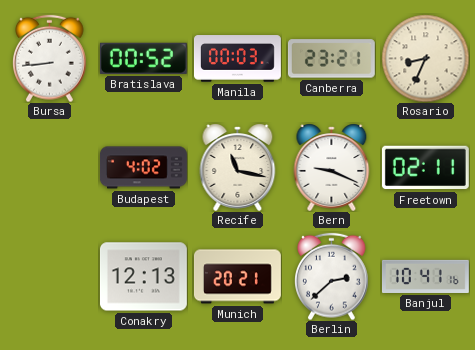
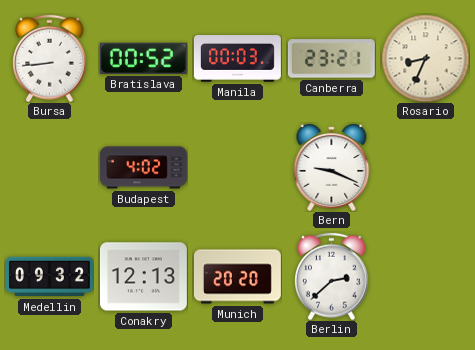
Recife: 11:17 -> none
Freetown: 02:11 -> none
Medellin: none -> 09:32
Munich: 20:21 -> 20:20
Banjul: 10:41 -> none
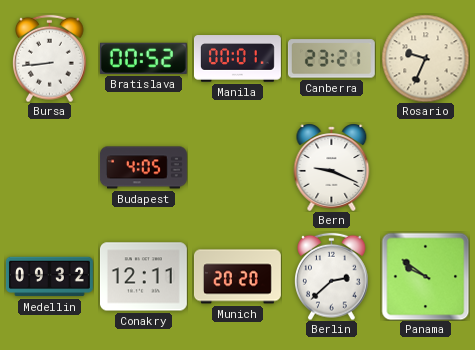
Manila: 00:03 -> 00:01
Rosario: 8:34 -> 9:34
Budapest: 4:02 -> 4:05
Conakry: 12:13 -> 12:11
Panama: none -> 9:51
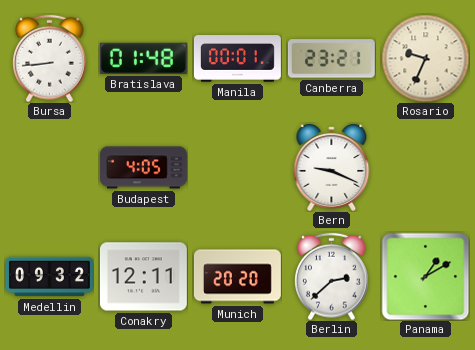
Bratislava: 00:52 -> 01:48
Panama: 9:51 -> 1:10
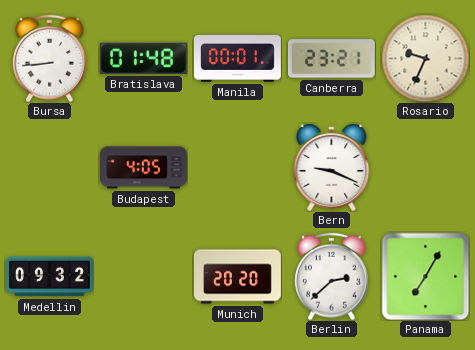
Conakry: 12:11 -> none
Panama: 1:10 -> 7:05
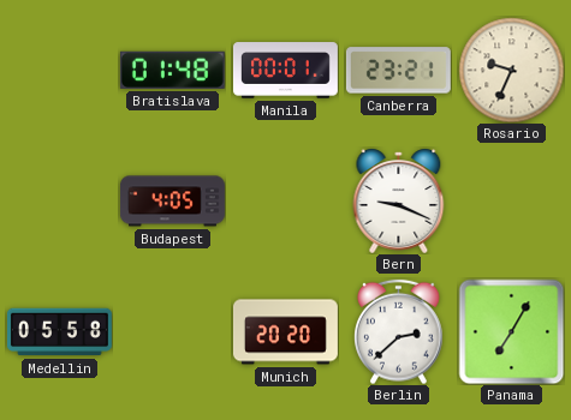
Bursa: 8:44 -> none
Medellin: 09:32 -> 05:58
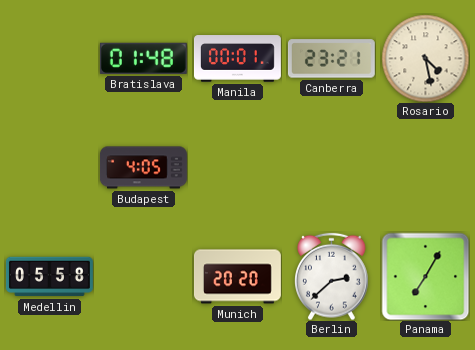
Rosario: 9:34 -> 4:28
Bern: 9:19 -> none
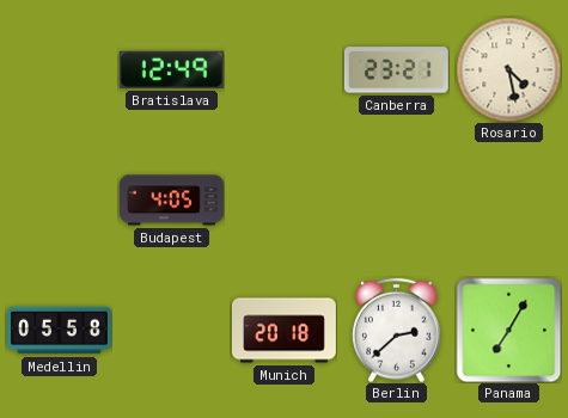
Bratislava: 01:48 -> 12:49
Manila: 00:01 -> none
Munich: 20:20 -> 20:18
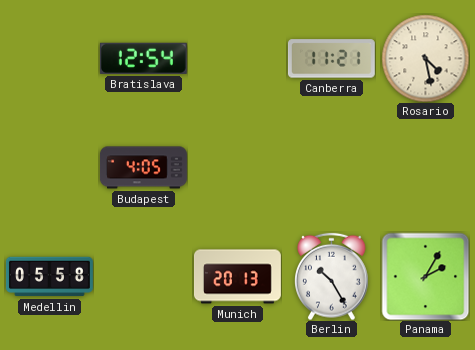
Bratislava: 12:49 -> 12:54
Canberra: 23:21 -> 11:21
Munich: 20:18 -> 20:13
Berlin: 2:38 -> 10:25
Panama: 7:05 -> 2:05
